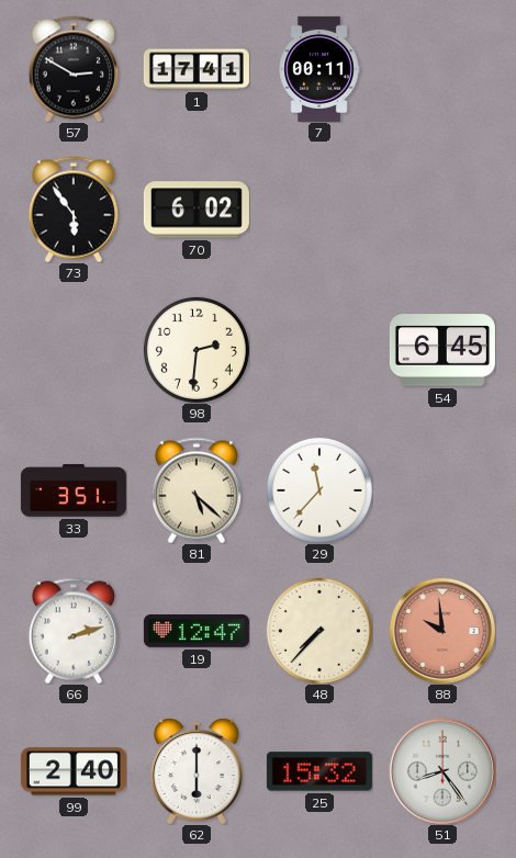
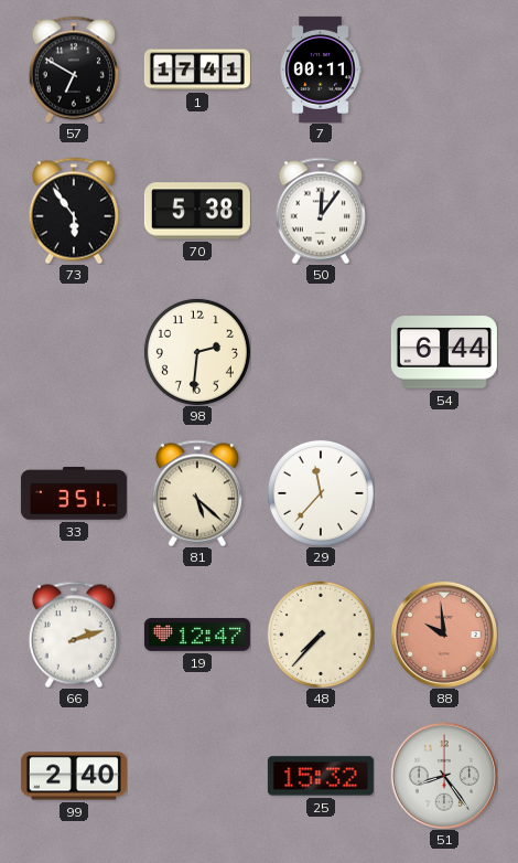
57: 2:50 -> 6:50
70: 6:02 -> 5:38
50: none -> 12:06
54: 6:45 -> 6:44
62: 6:00 -> none
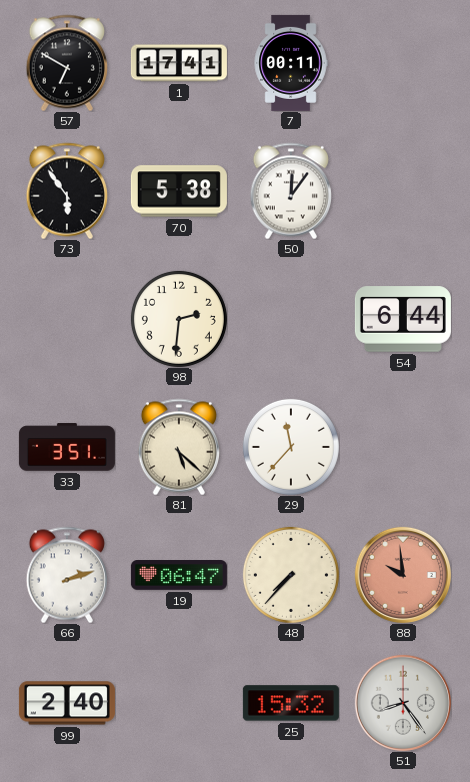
19: 12:47 -> 06:47
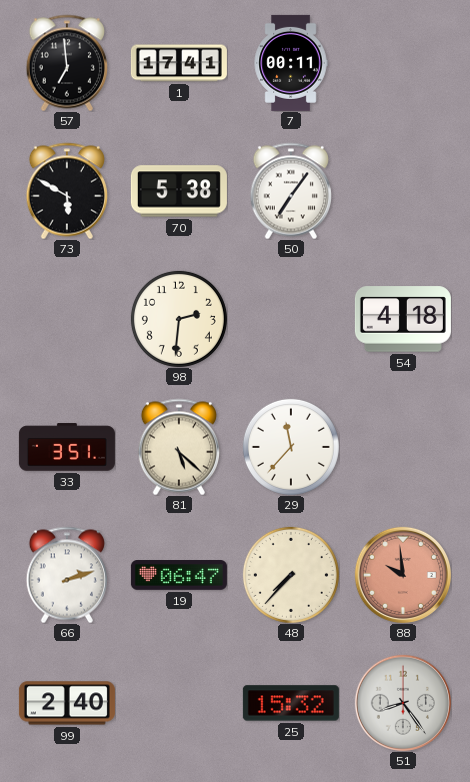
57: 6:50 -> 6:59
73: 5:54 -> 5:50
50: 12:06 -> 7:06
54: 6:44 -> 4:18
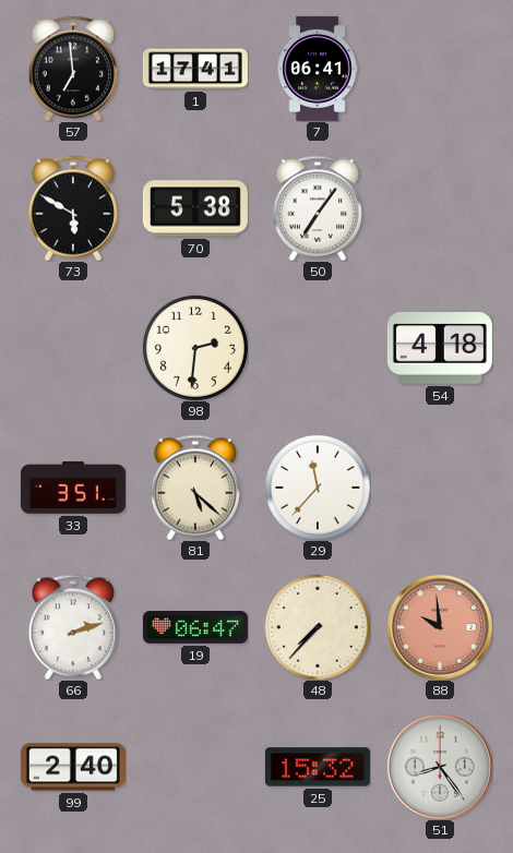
7: 00:11 -> 06:41
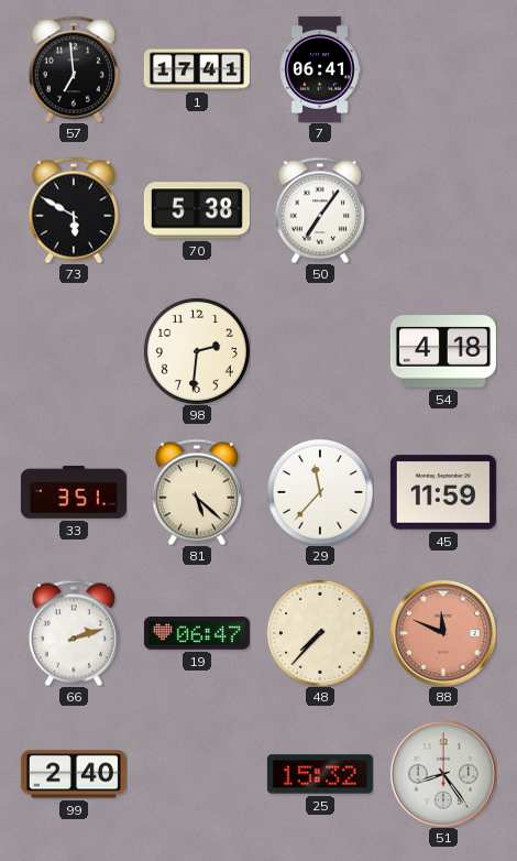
45: none -> 11:59
88: 9:59 -> 11:49
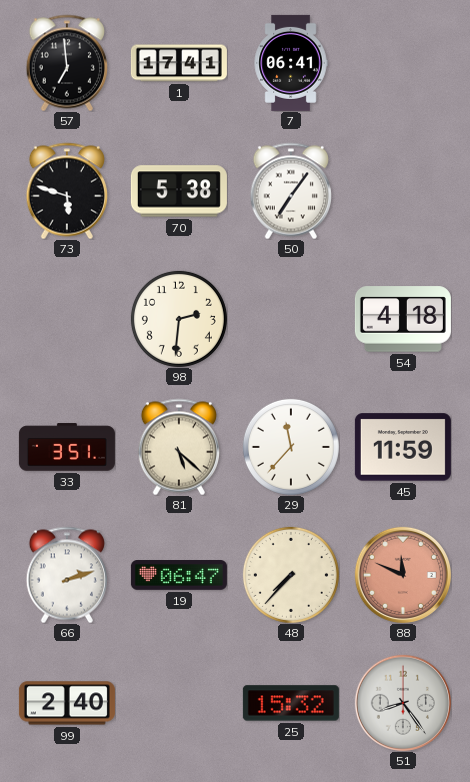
73: 5:50 -> 5:48
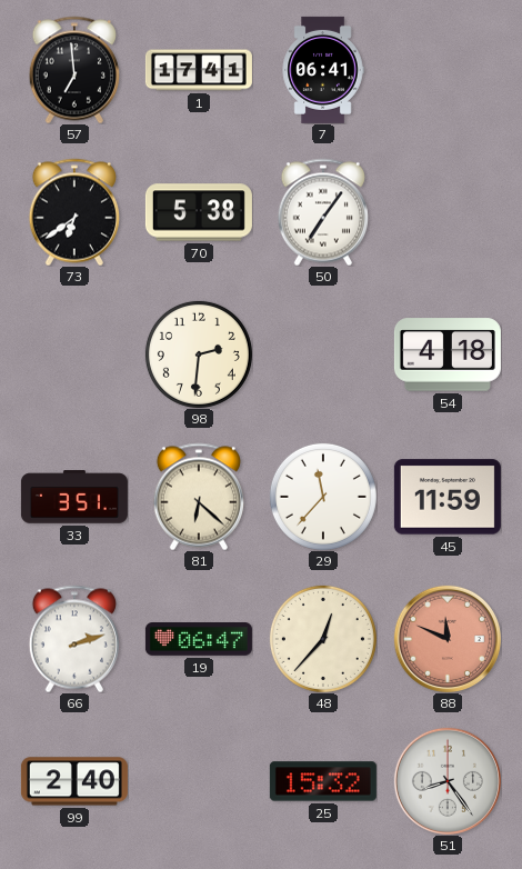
73: 5:48 -> 6:39
81: 5:22 -> 6:22
48: 7:37 -> 12:37
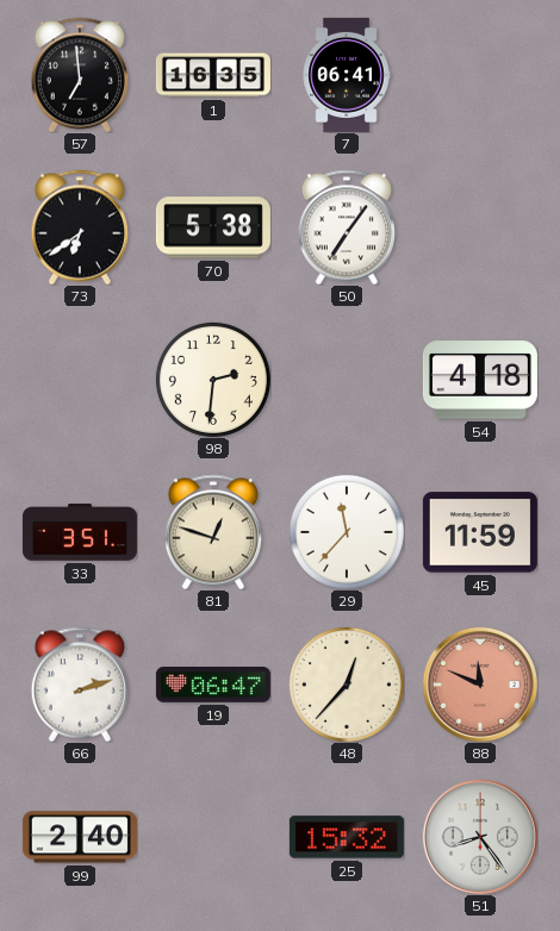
1: 17:41 -> 16:35
81: 6:22 -> 12:48
